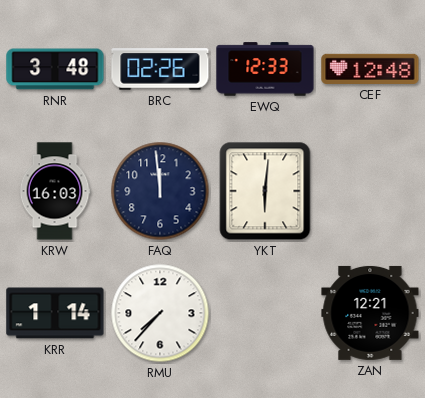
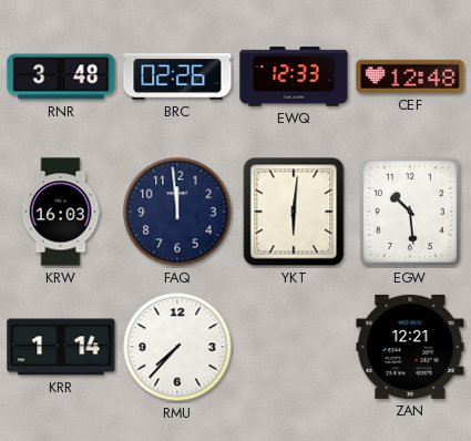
EGW: none -> 10:29
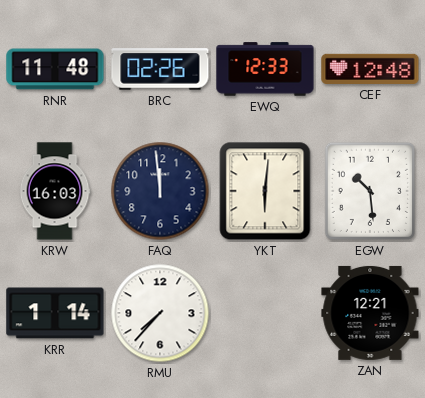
RNR: 3:48 -> 11:48
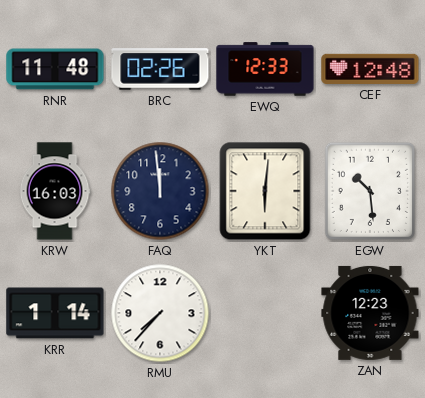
ZAN: 12:21 -> 12:23
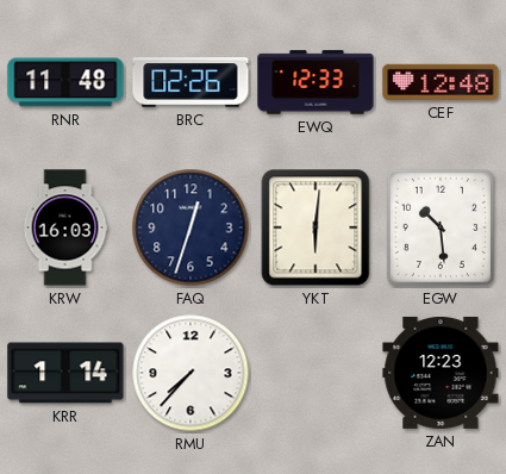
FAQ: 11:59 -> 12:33
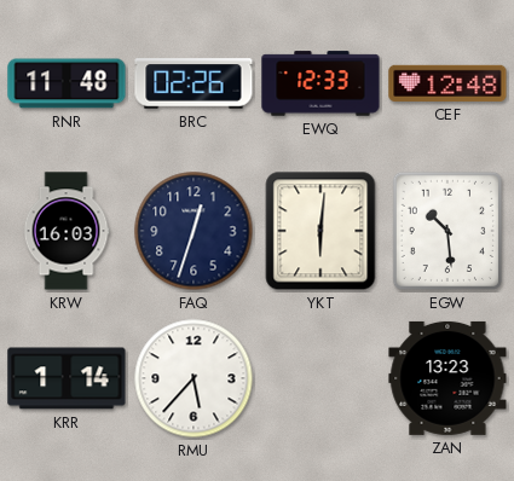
RMU: 7:37 -> 5:37
ZAN: 12:23 -> 13:23
